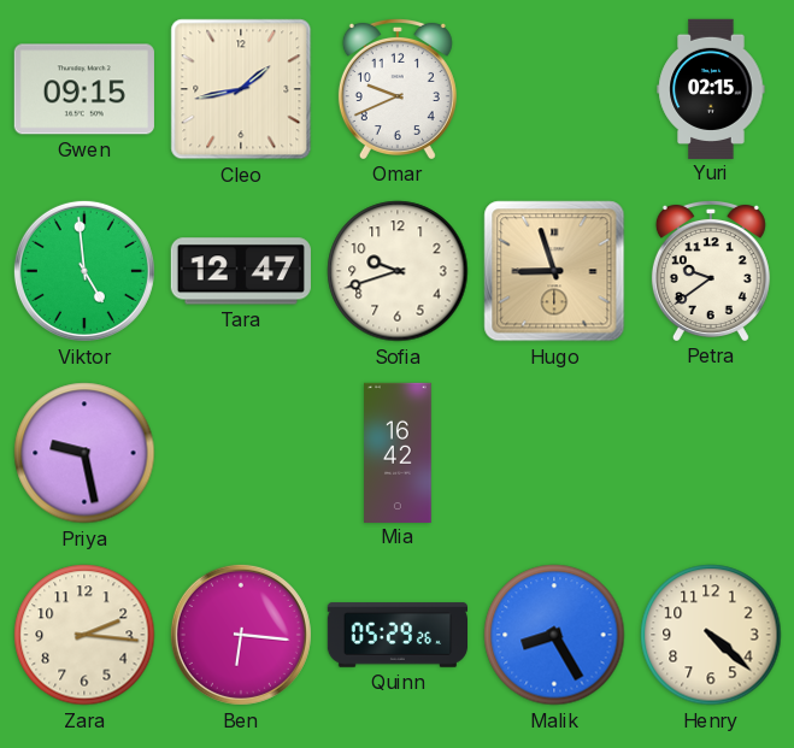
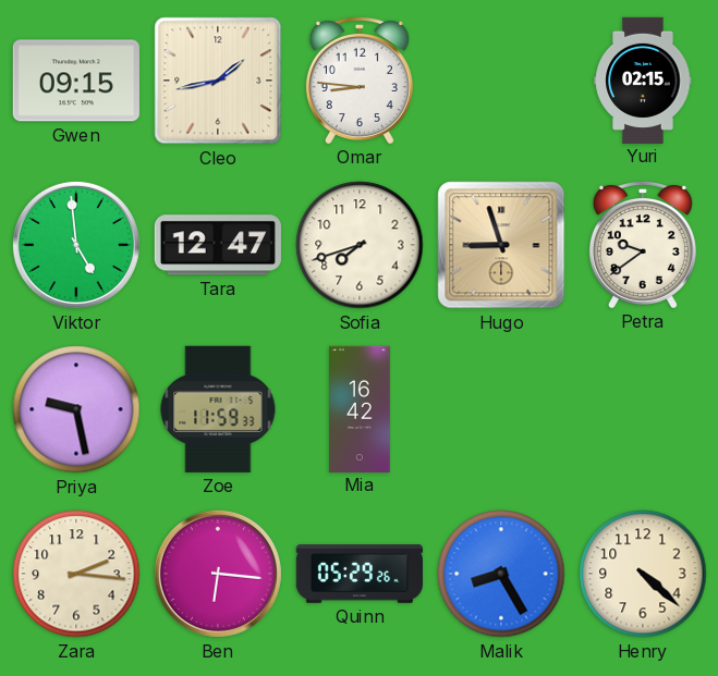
Omar: 9:41 -> 8:46
Sofia: 9:42 -> 7:42
Zoe: none -> 11:59
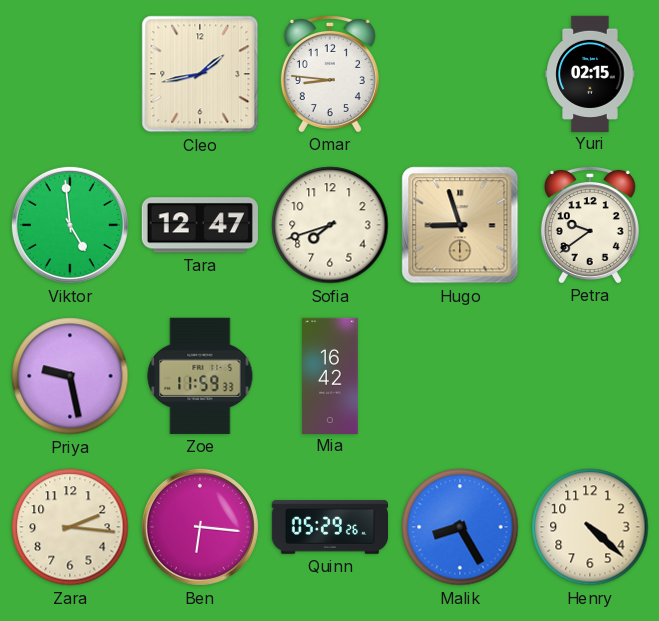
Gwen: 09:15 -> none
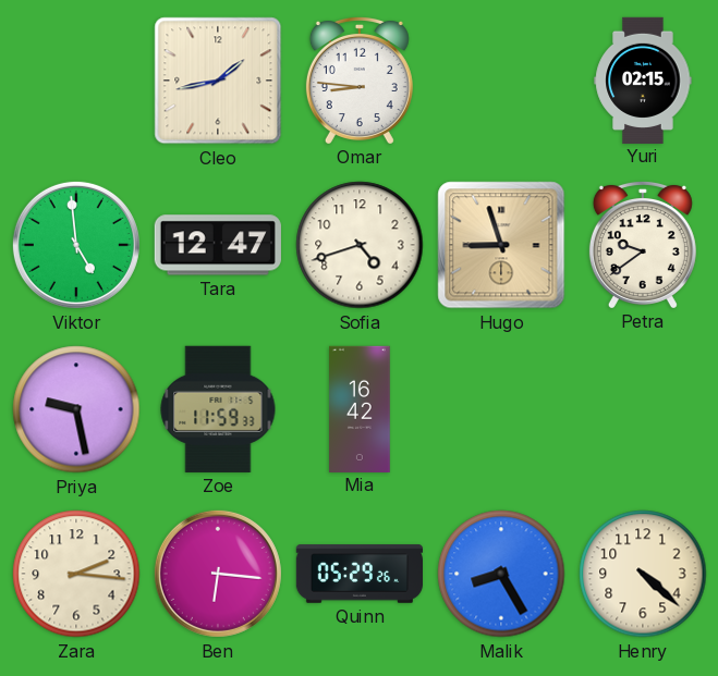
Sofia: 7:42 -> 4:42
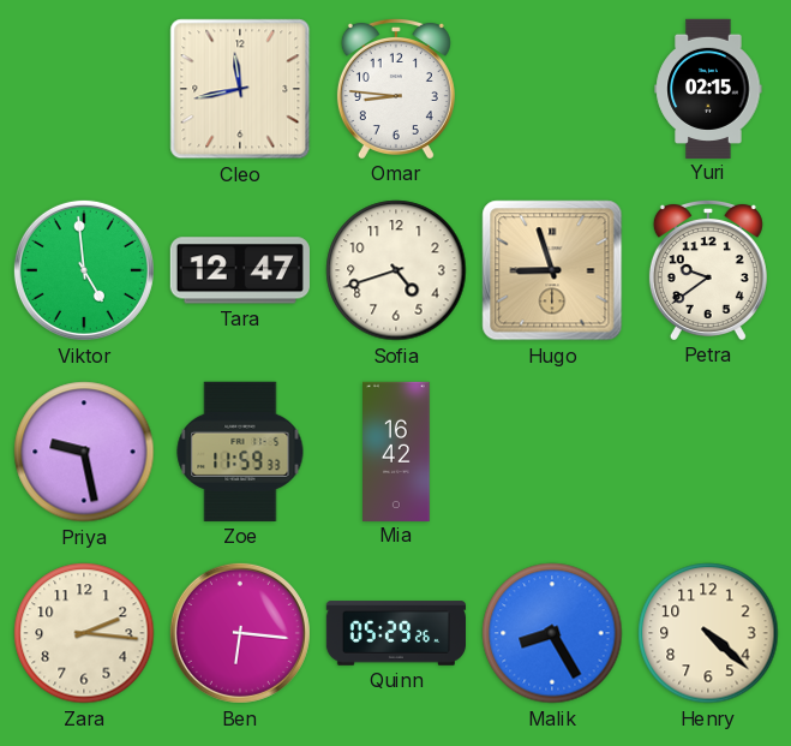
Cleo: 1:43 -> 11:43
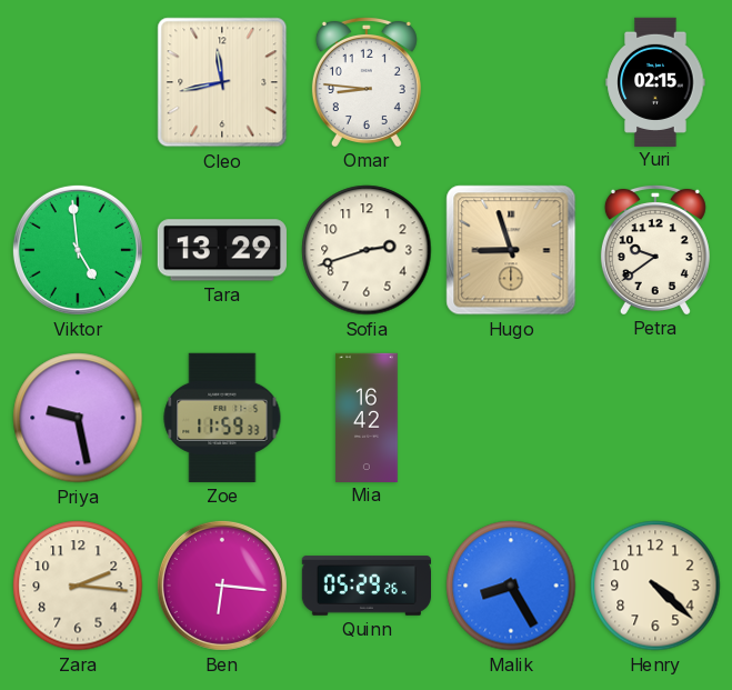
Tara: 12:47 -> 13:29
Sofia: 4:42 -> 2:42
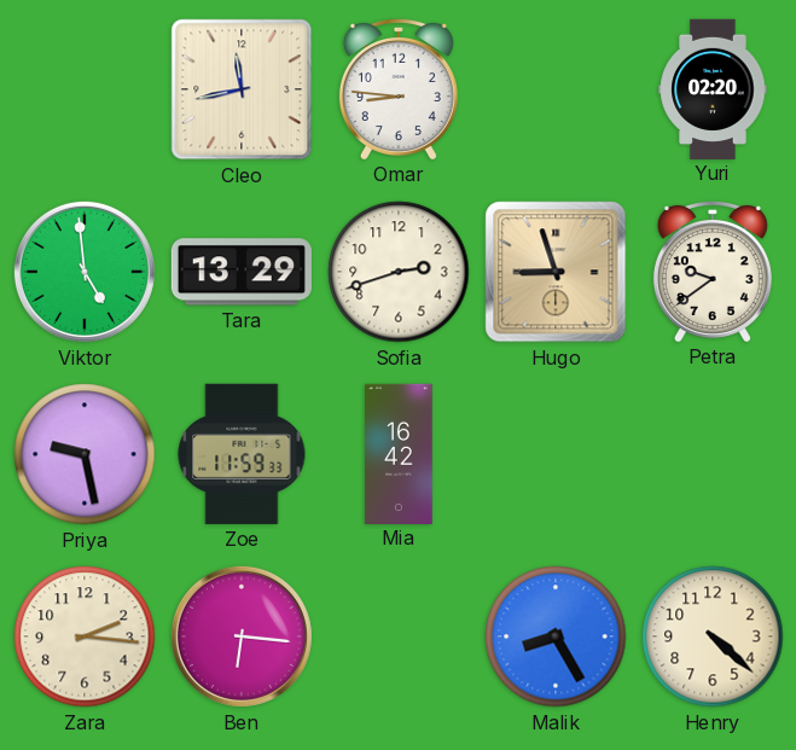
Yuri: 02:15 -> 02:20
Quinn: 05:29 -> none
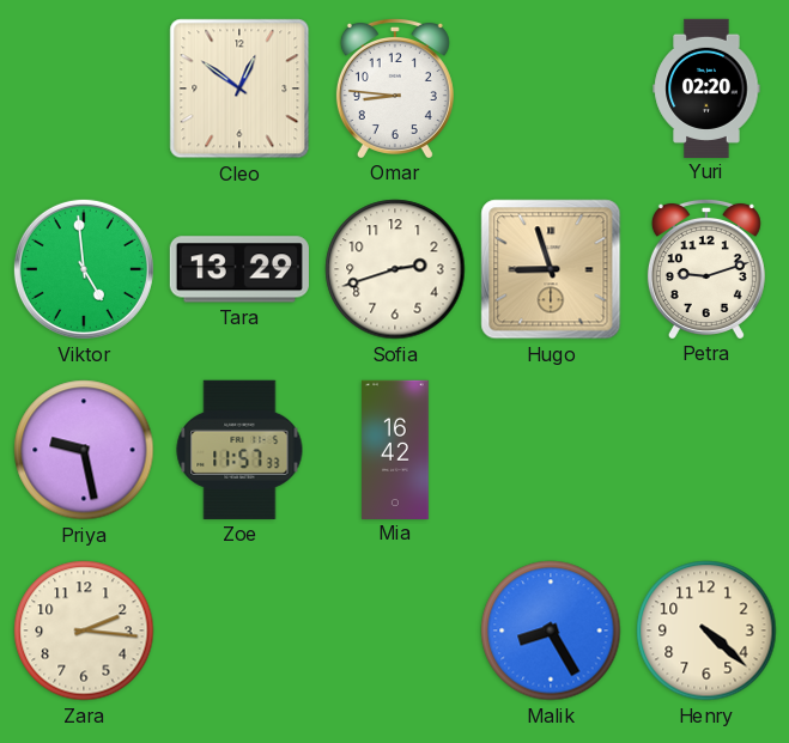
Cleo: 11:43 -> 12:51
Petra: 9:39 -> 9:12
Zoe: 11:59 -> 11:57
Ben: 6:16 -> none
